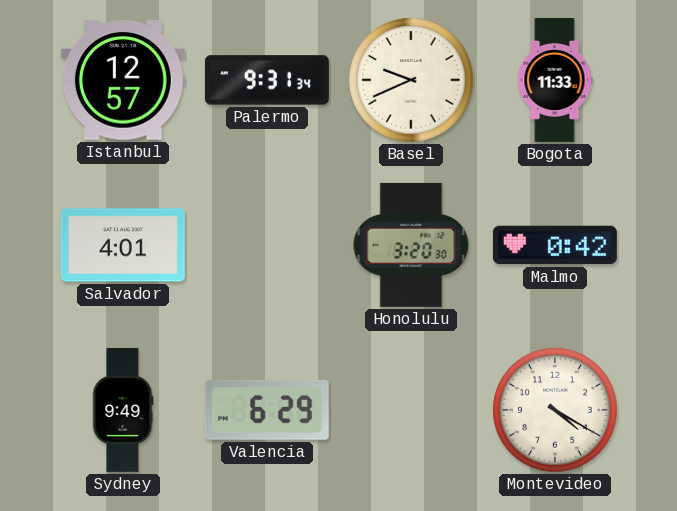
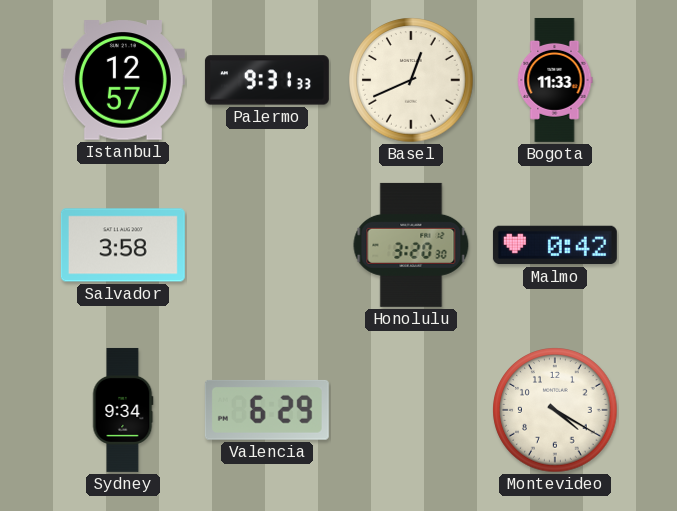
Palermo: 9:31:34 -> 9:31:33
Basel: 9:41 -> 12:41
Salvador: 4:01 -> 3:58
Sydney: 9:49 -> 9:34
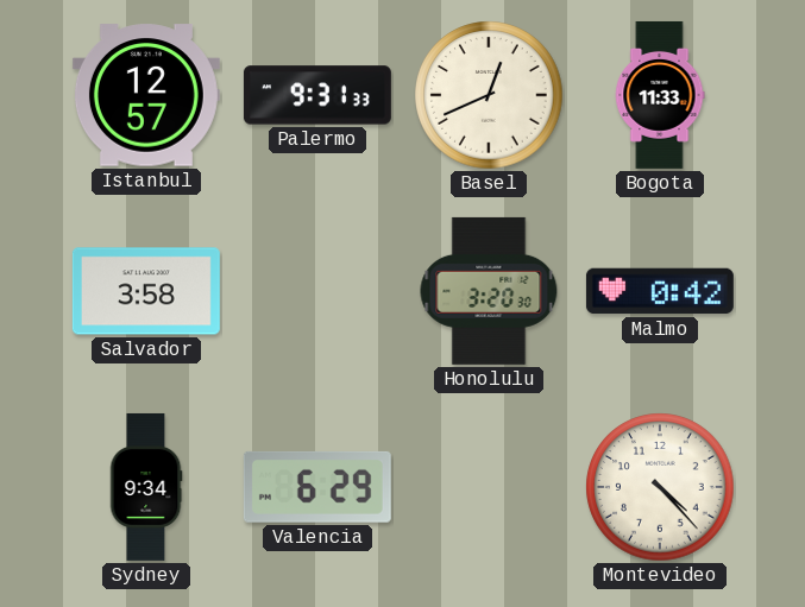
Montevideo: 4:20 -> 4:23
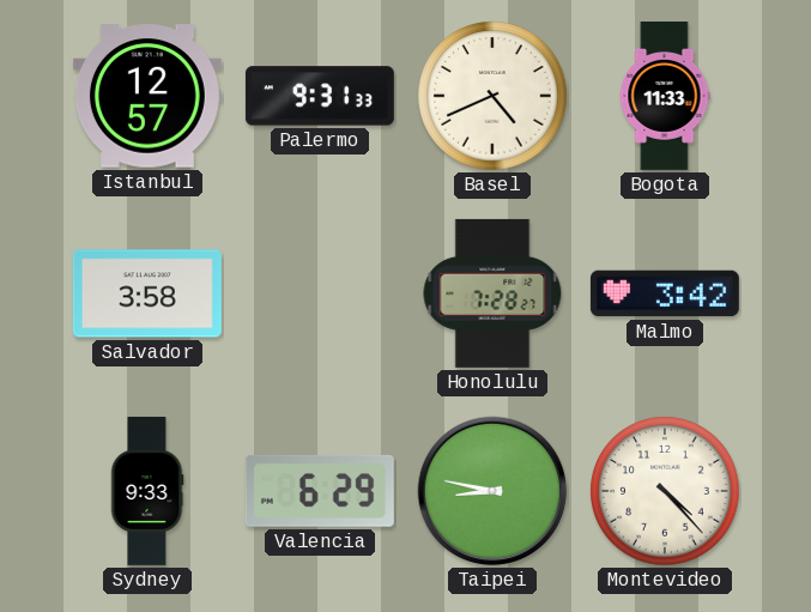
Basel: 12:41 -> 4:41
Honolulu: 3:20 -> 7:28
Malmo: 0:42 -> 3:42
Sydney: 9:34 -> 9:33
Taipei: none -> 8:47
